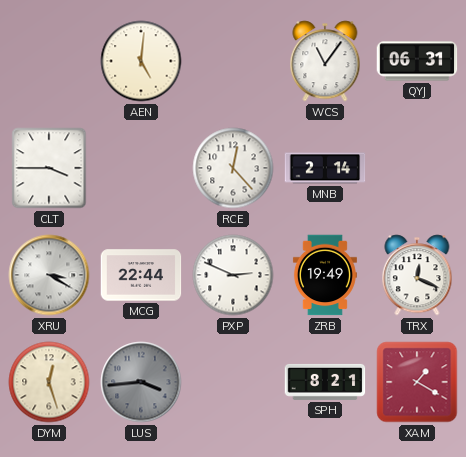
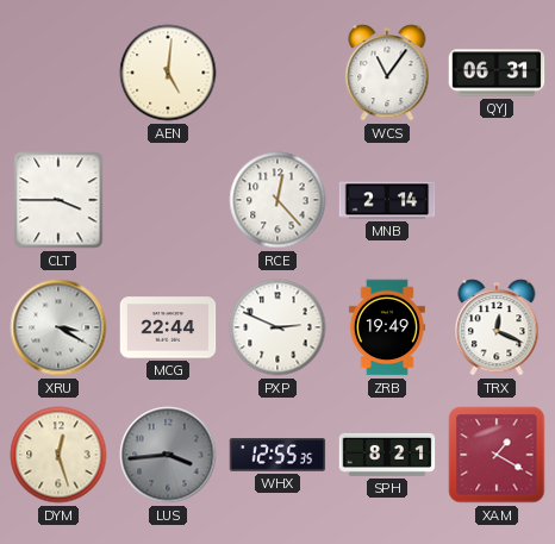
WHX: none -> 12:55
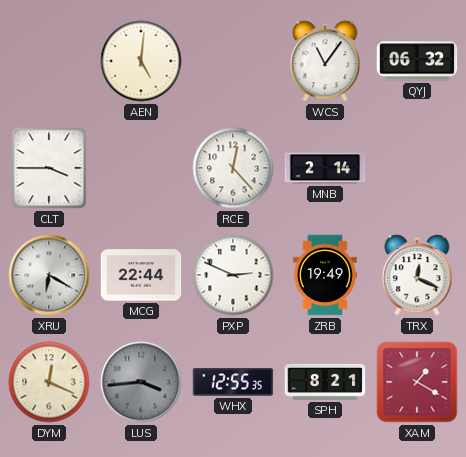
QYJ: 06:31 -> 06:32
XRU: 3:20 -> 6:20
DYM: 12:27 -> 12:19
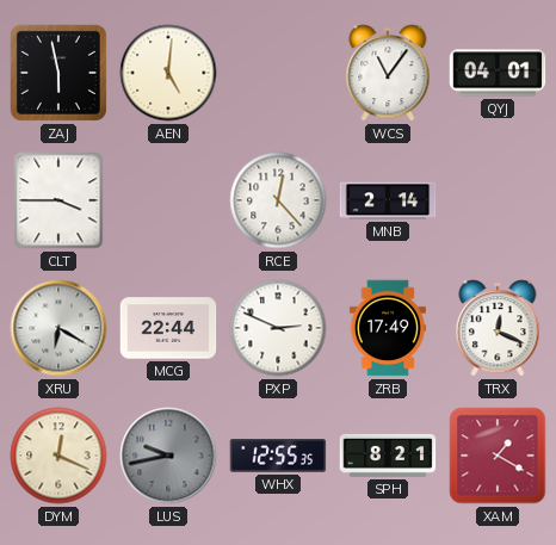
ZAJ: none -> 5:58
QYJ: 06:32 -> 04:01
ZRB: 19:49 -> 17:49
LUS: 3:44 -> 9:43
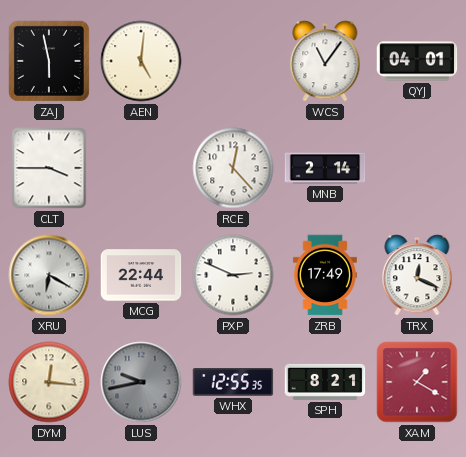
DYM: 12:19 -> 12:16
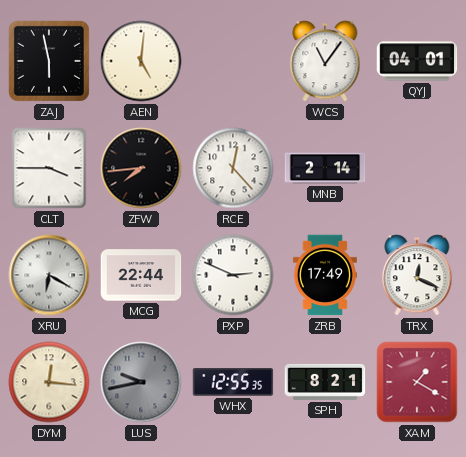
ZFW: none -> 7:44
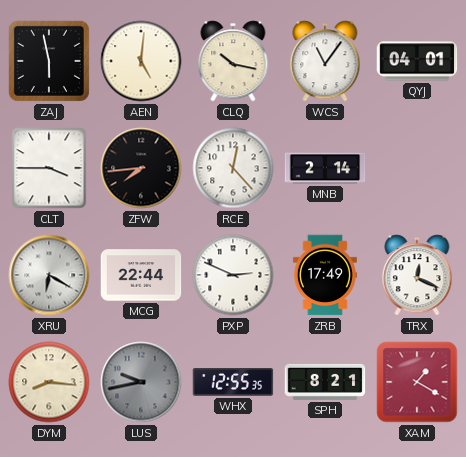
CLQ: none -> 10:17
DYM: 12:16 -> 8:16
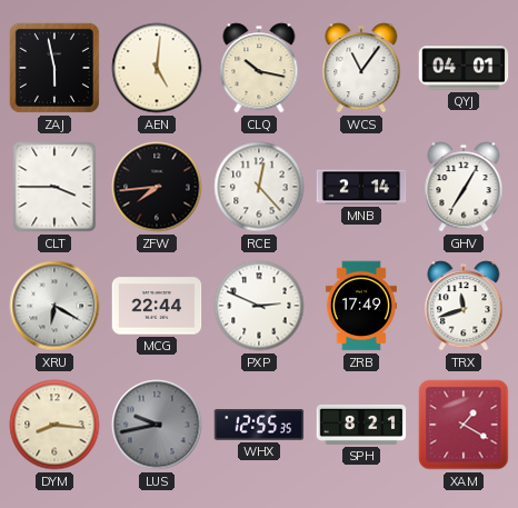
GHV: none -> 7:05
TRX: 12:19 -> 11:42
